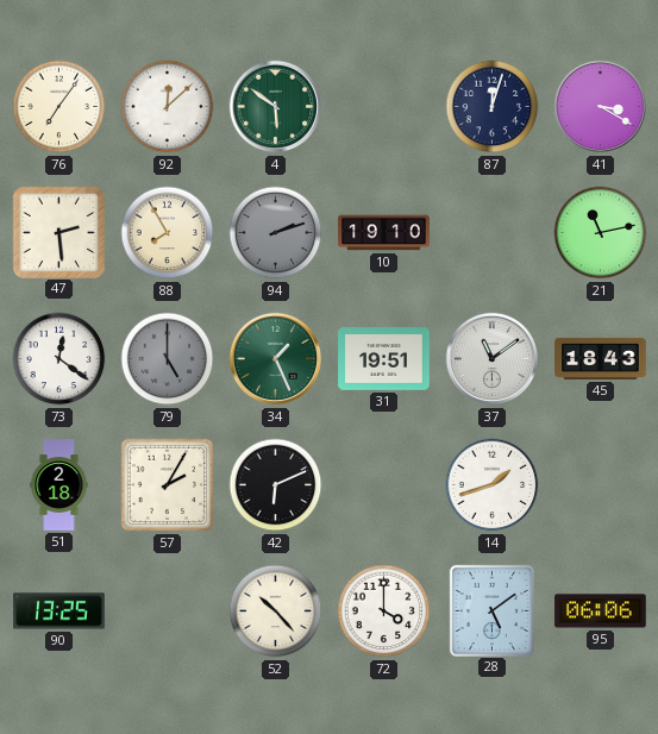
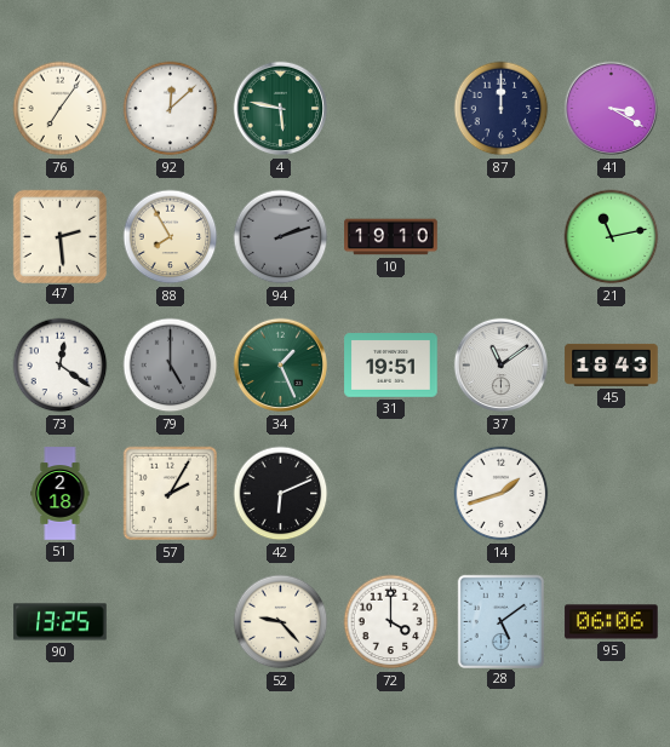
4: 5:51 -> 5:47
87: 12:03 -> 12:00
52: 10:23 -> 9:23
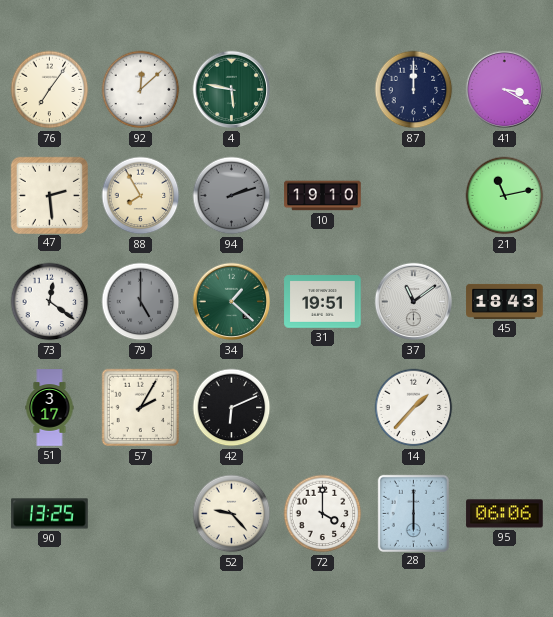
34: 1:26 -> 1:22
51: 2:18 -> 3:17
14: 1:42 -> 1:37
28: 5:09 -> 6:00
